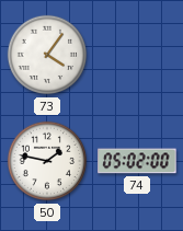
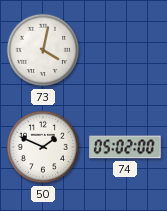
73: 4:06 -> 4:02
50: 1:47 -> 1:49
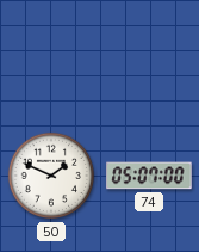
73: 4:02 -> none
74: 05:02 -> 05:07
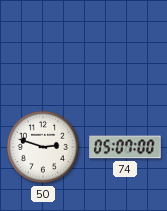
50: 1:49 -> 2:48
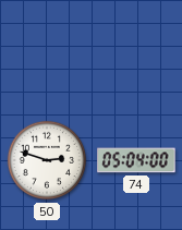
74: 05:07 -> 05:04
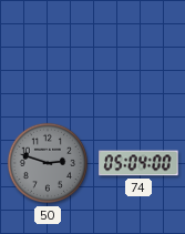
50 dial: white -> grey
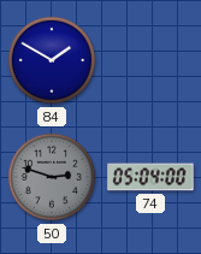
84: none -> 1:50
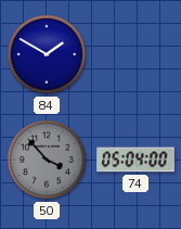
50: 2:48 -> 3:53
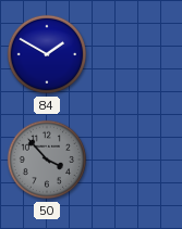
74: 05:04 -> none
